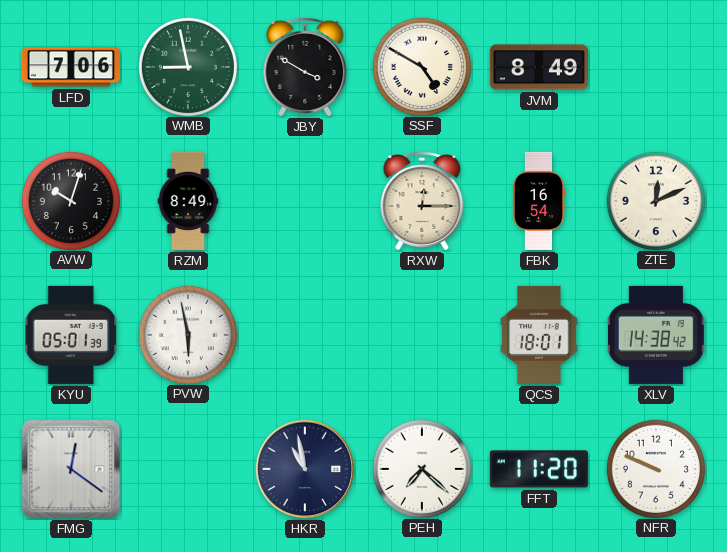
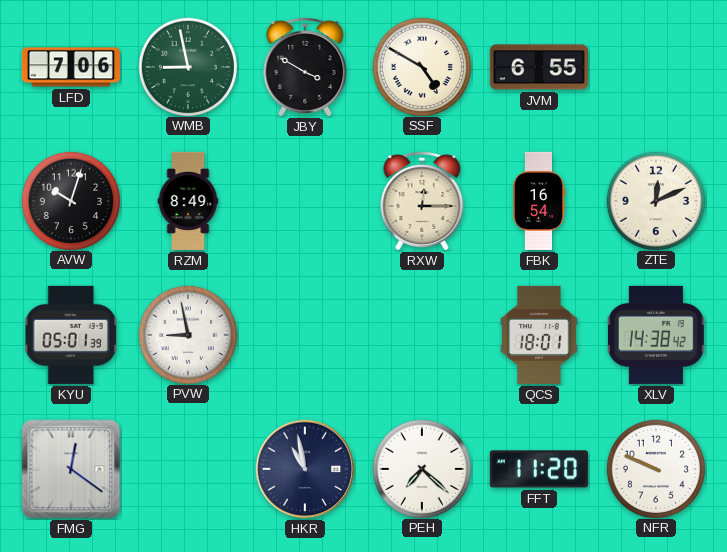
JVM: 8:49 -> 6:55
PVW: 5:58 -> 8:58
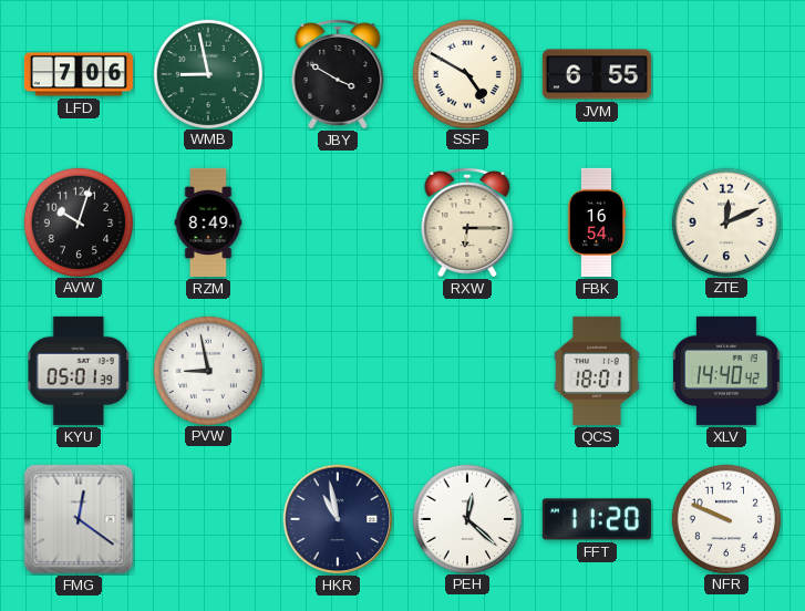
RXW: 12:15 -> 6:15
XLV: 14:38 -> 14:40
PEH: 7:22 -> 12:22
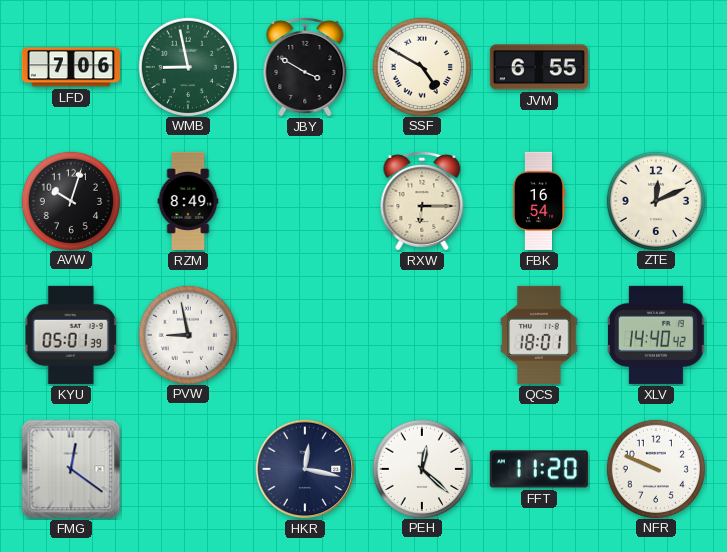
HKR: 10:58 -> 12:17
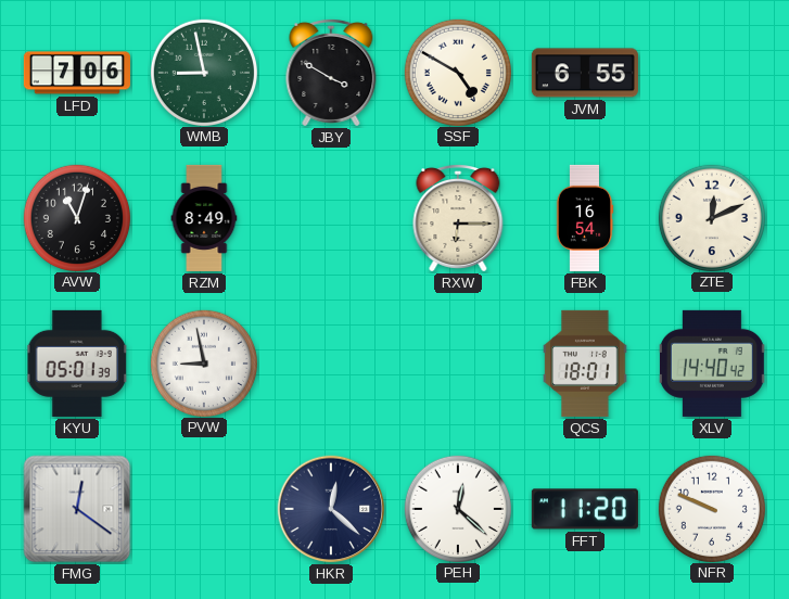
AVW: 10:03 -> 11:03
HKR: 12:17 -> 12:22
